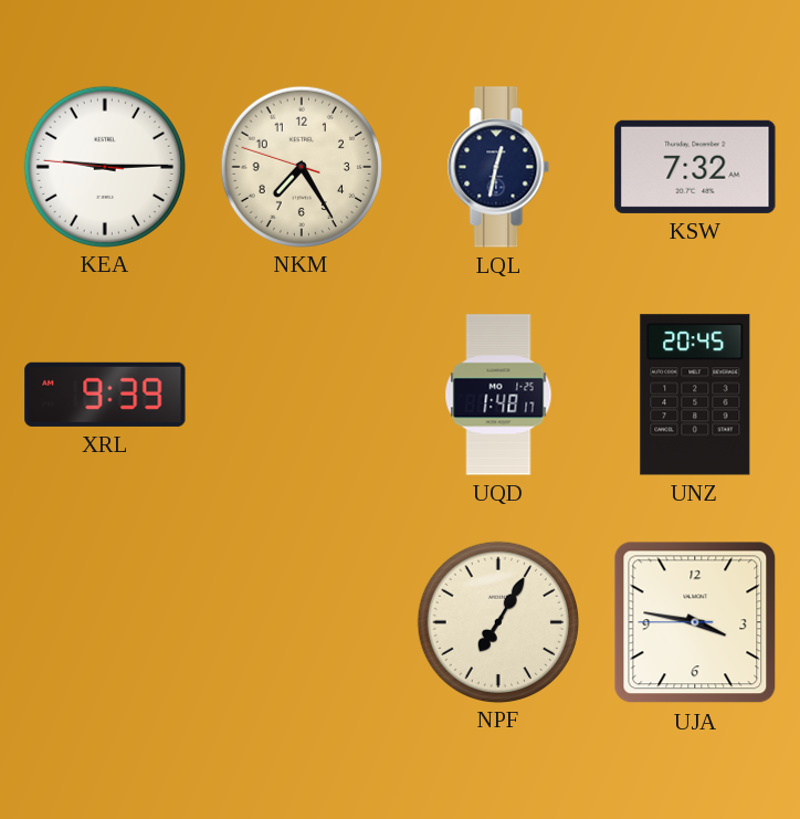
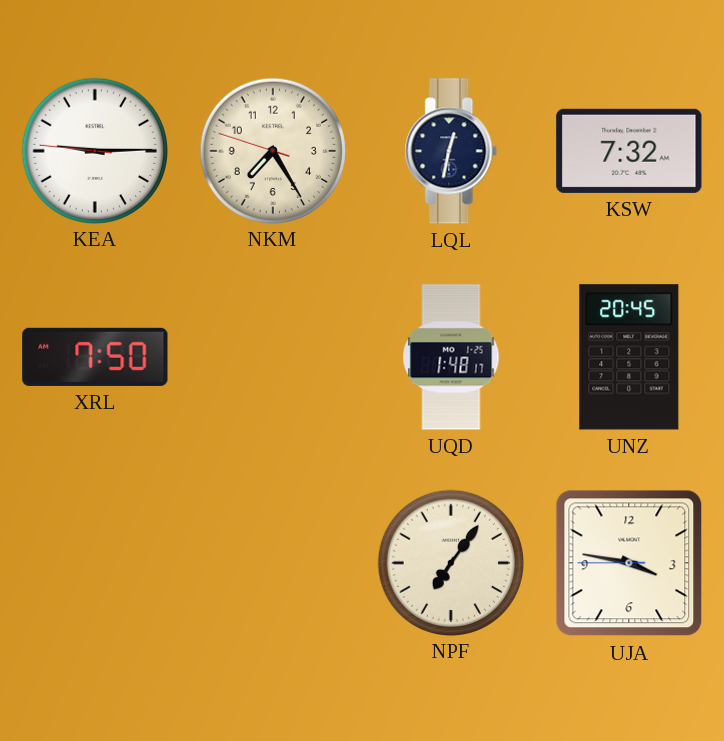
XRL: 9:39 -> 7:50
NPF: 7:05 -> 7:06
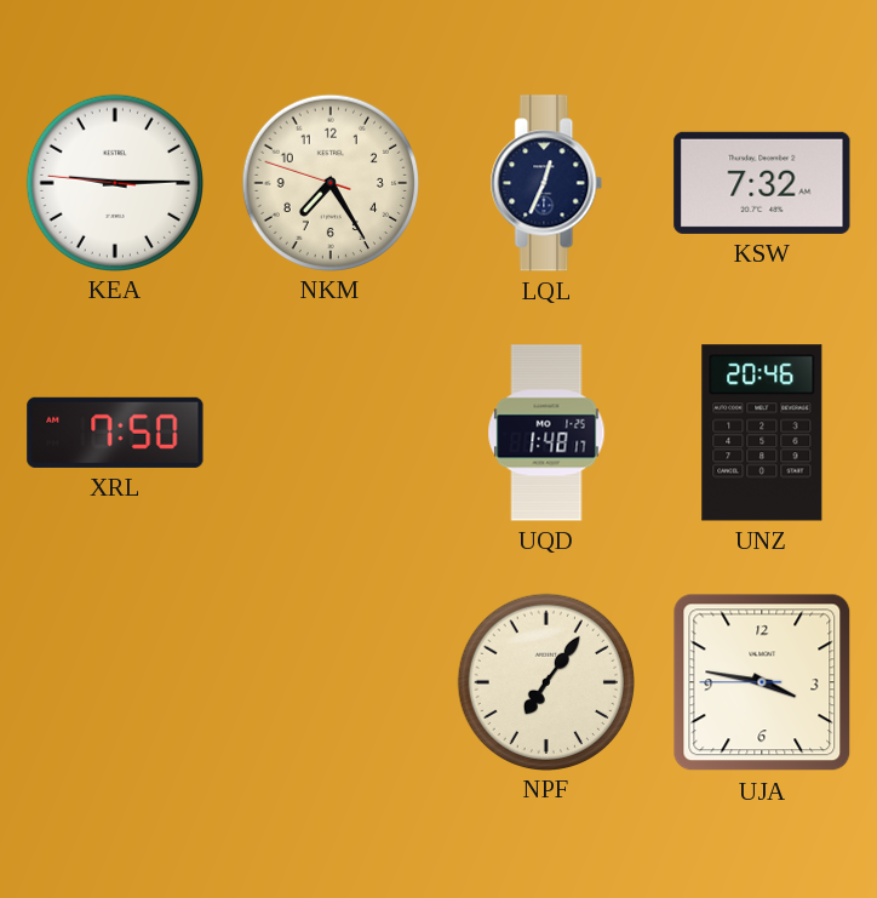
LQL: 12:32 -> 12:34
UNZ: 20:45 -> 20:46
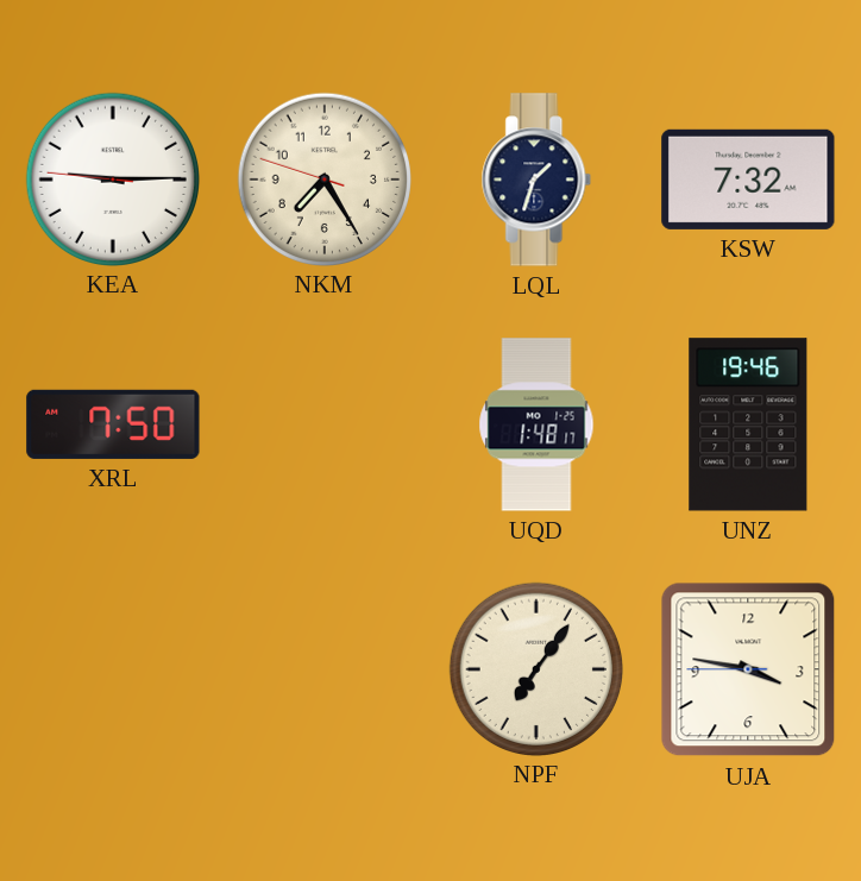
LQL: 12:34 -> 1:33
UNZ: 20:46 -> 19:46
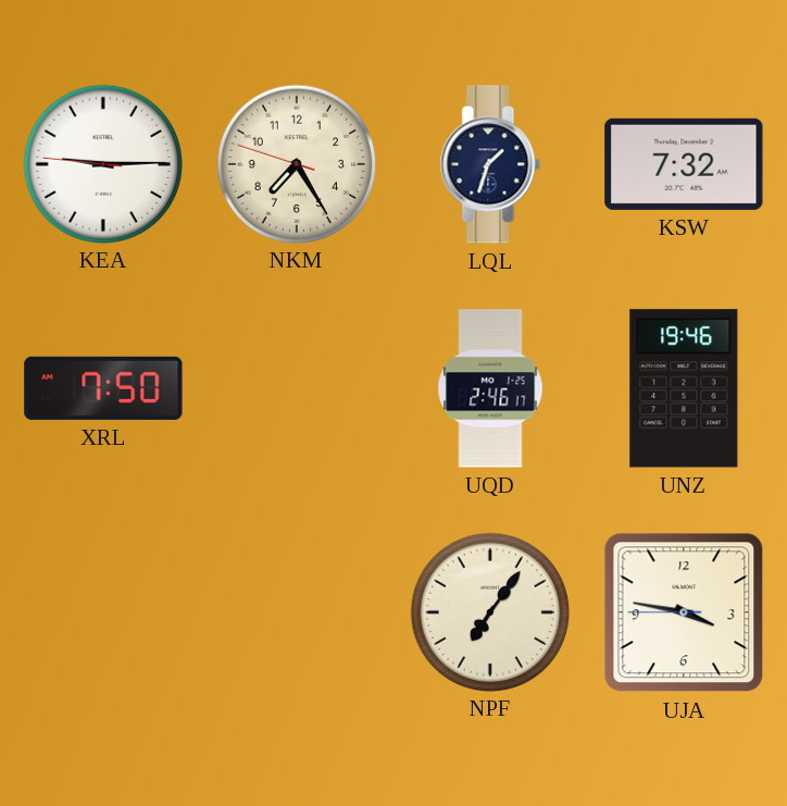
UQD: 1:48 -> 2:46
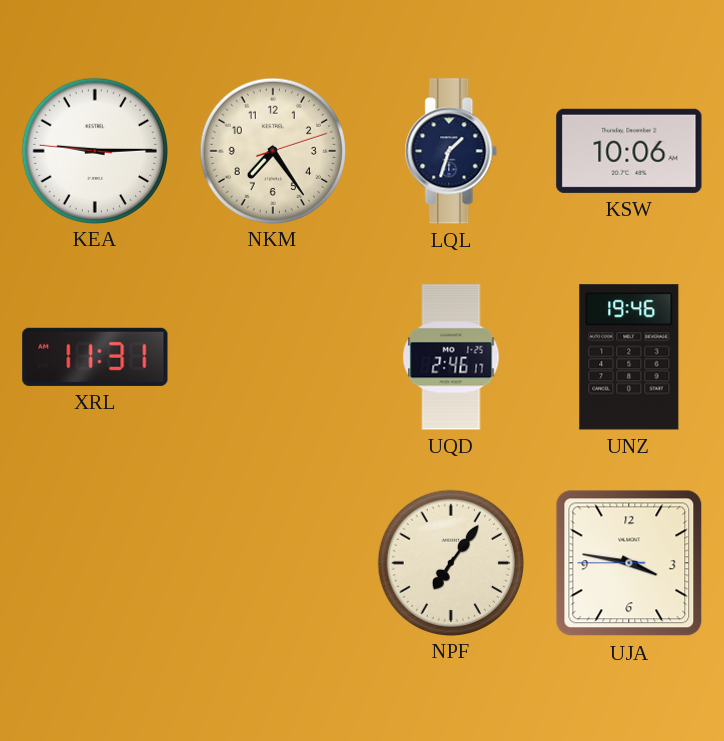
NKM: 7:24:48 -> 7:24:12
KSW: 7:32 -> 10:06
XRL: 7:50 -> 11:31
